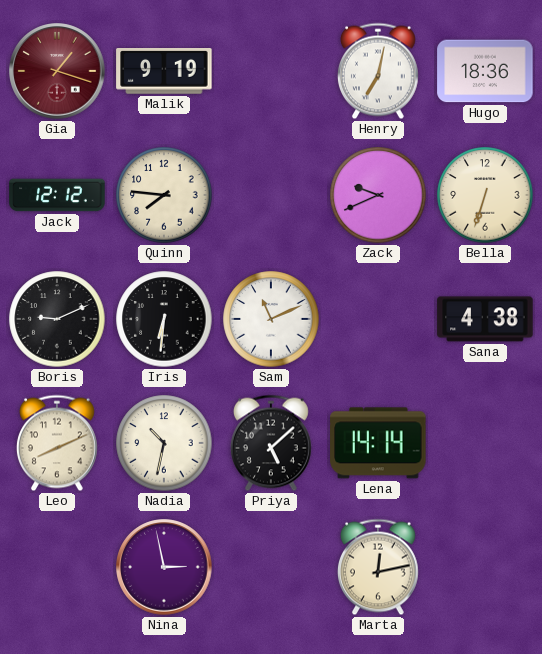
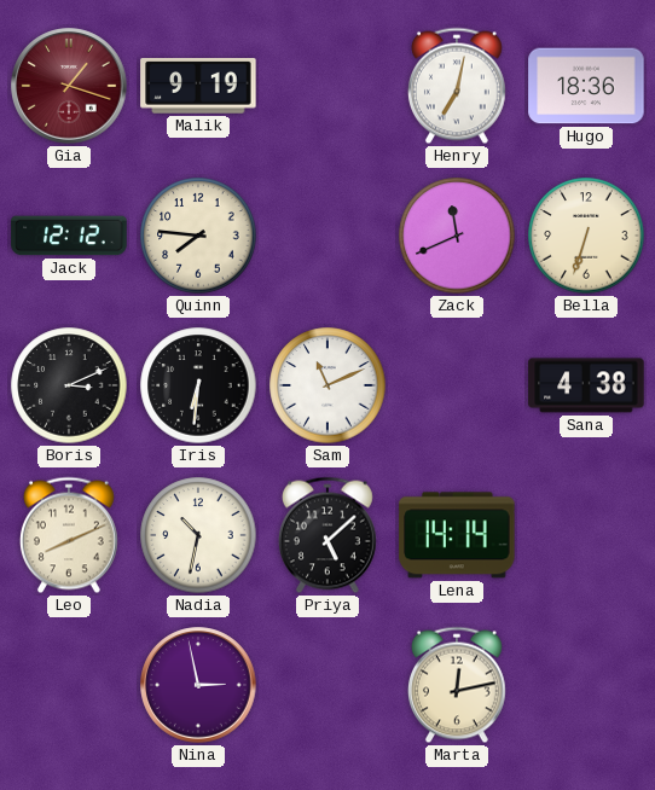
Zack: 9:41 -> 11:41
Boris: 9:11 -> 3:11
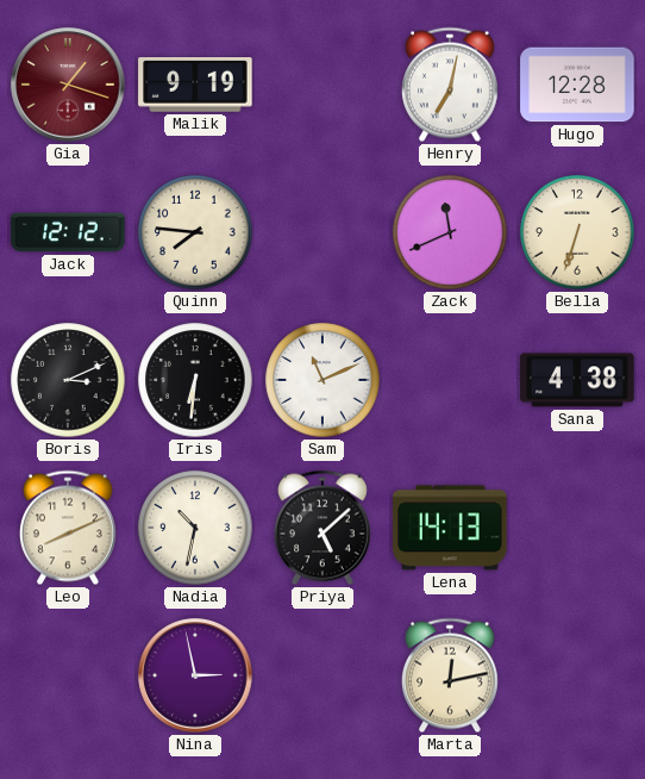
Hugo: 18:36 -> 12:28
Lena: 14:14 -> 14:13
